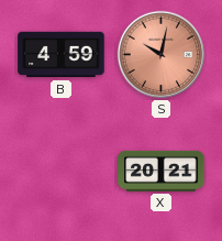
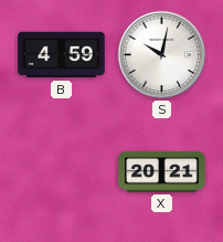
S dial: salmon -> white
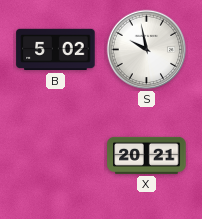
B: 4:59 -> 5:02
S: 10:02 -> 9:58
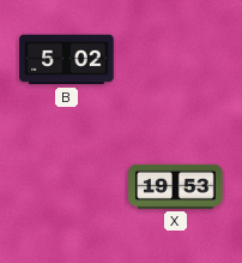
S: 9:58 -> none
X: 20:21 -> 19:53
